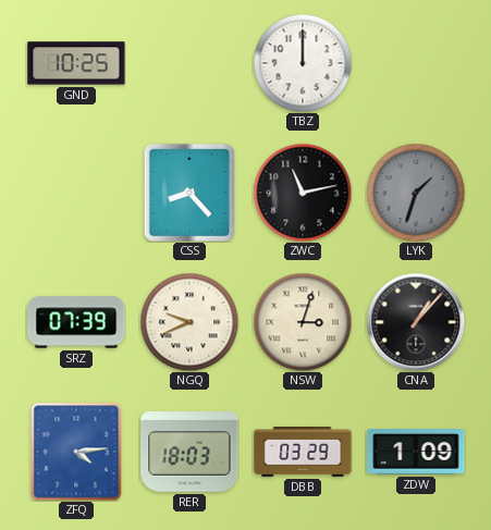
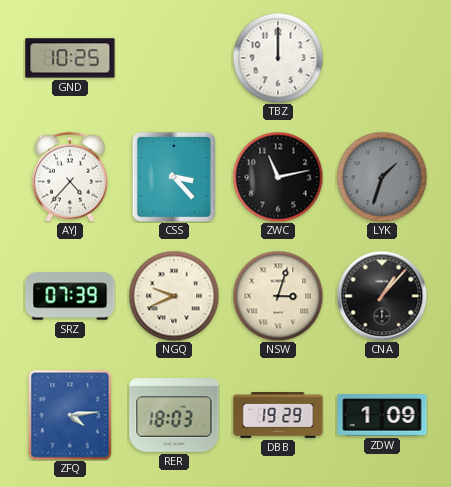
AYJ: none -> 4:37
CSS: 8:23 -> 3:23
DBB: 03:29 -> 19:29
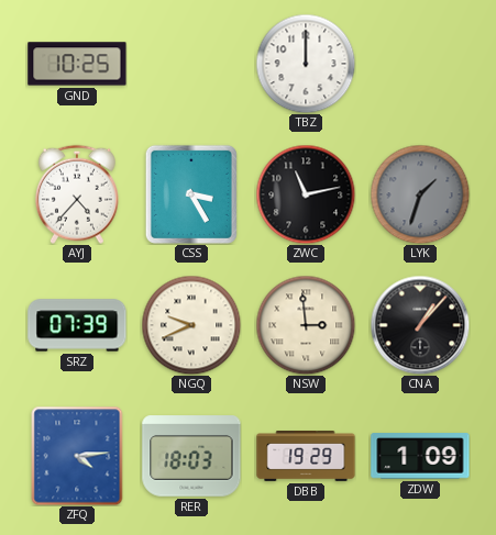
CSS: 3:23 -> 3:25
NSW: 3:03 -> 2:59
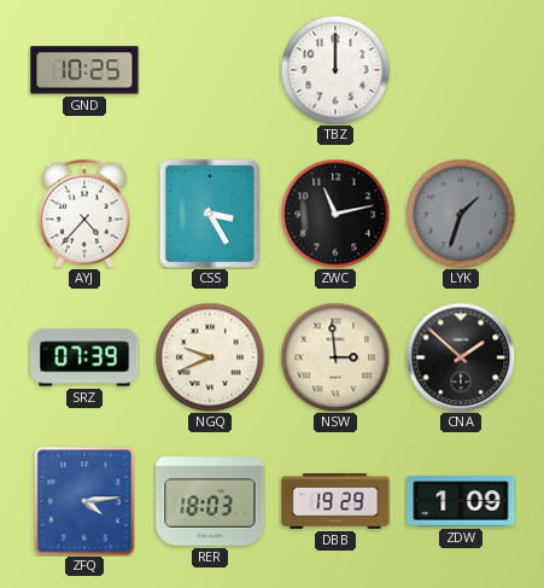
CNA: 1:07 -> 1:52
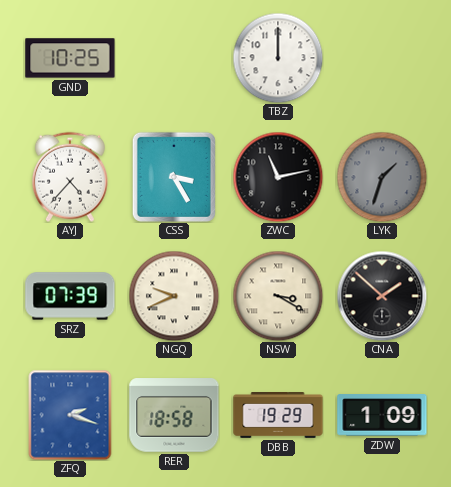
NSW: 2:59 -> 3:20
ZFQ: 4:14 -> 2:18
RER: 18:03 -> 18:58
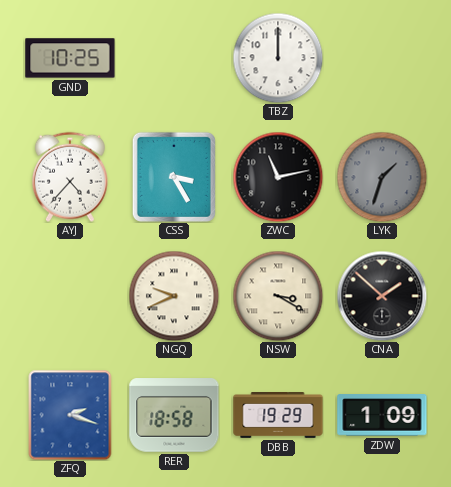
SRZ: 07:39 -> none
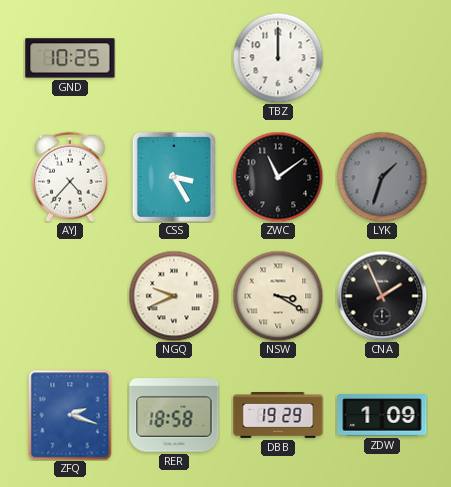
ZWC: 11:13 -> 11:09
CNA: 1:52 -> 1:56
